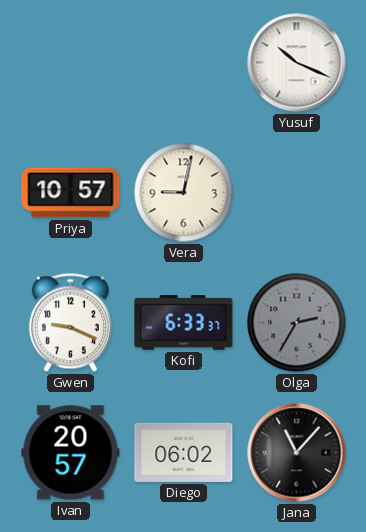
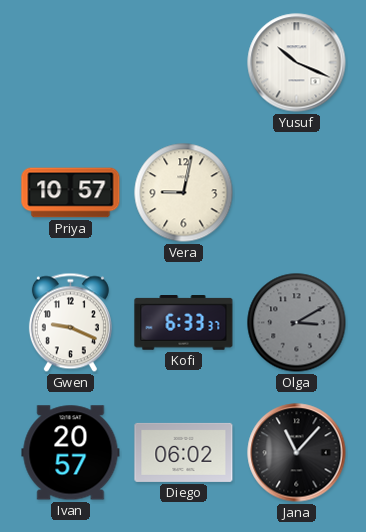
Olga: 2:35 -> 3:10
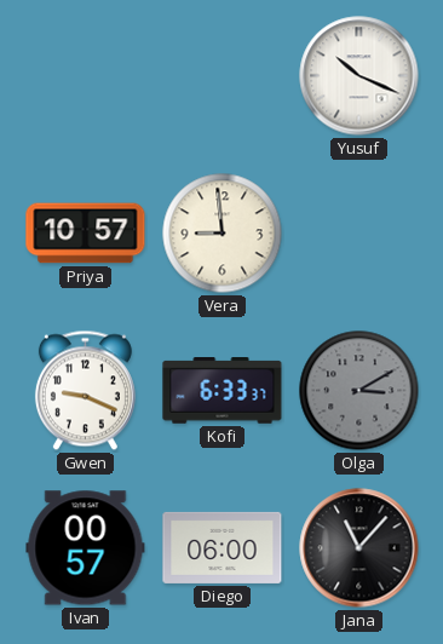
Vera: 9:02 -> 8:59
Ivan: 20:57 -> 00:57
Diego: 06:02 -> 06:00
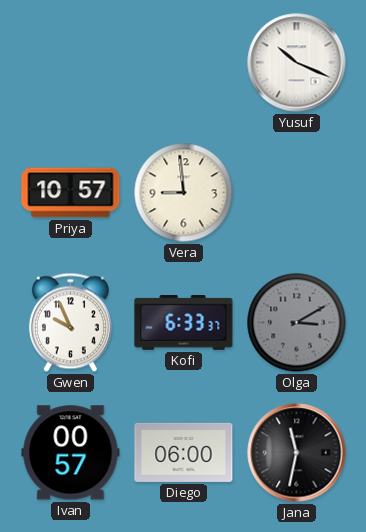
Gwen: 9:19 -> 9:56
Jana: 11:07 -> 11:32
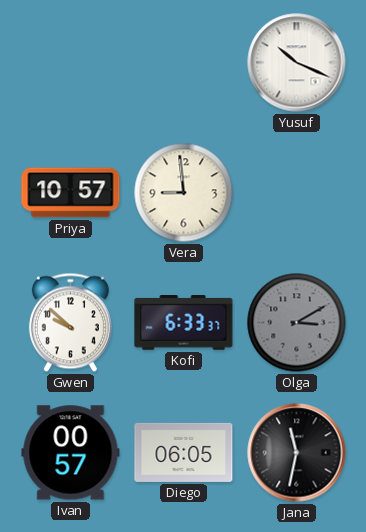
Gwen: 9:56 -> 9:52
Diego: 06:00 -> 06:05
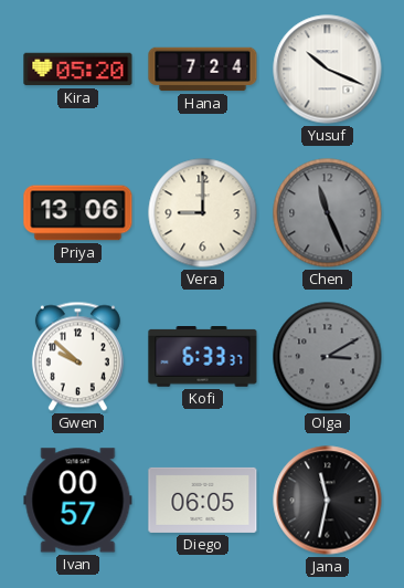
Kira: none -> 05:20
Hana: none -> 7:24
Priya: 10:57 -> 13:06
Vera: 8:59 -> 9:00
Chen: none -> 11:26
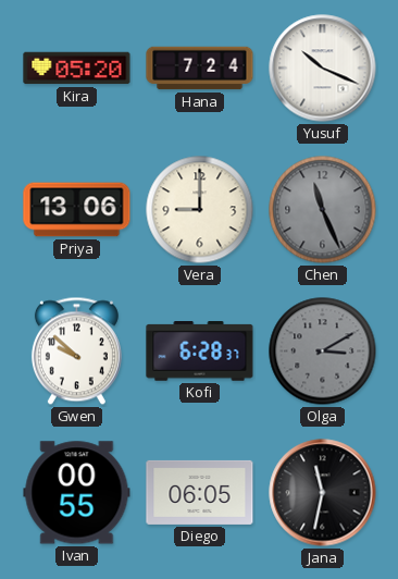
Kofi: 6:33 -> 6:28
Ivan: 00:57 -> 00:55
